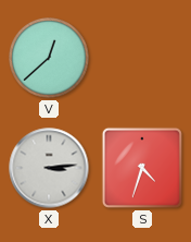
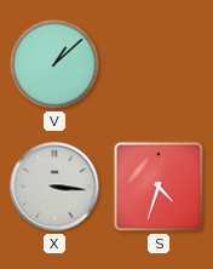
V: 12:38 -> 1:08
X: 3:14 -> 3:16
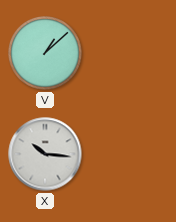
X: 3:16 -> 10:16
S: 4:33 -> none
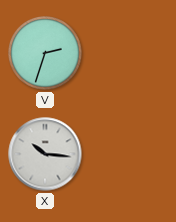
V: 1:08 -> 2:33
